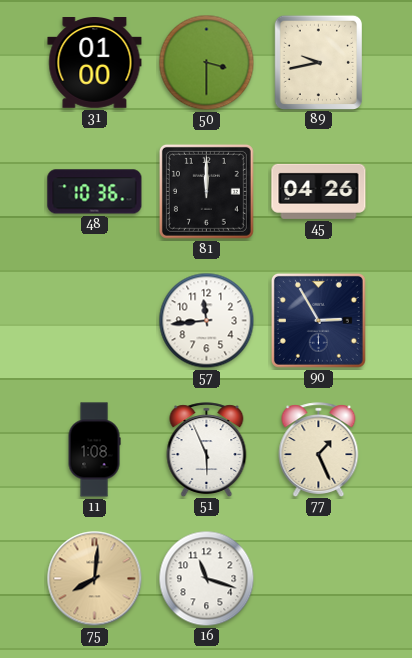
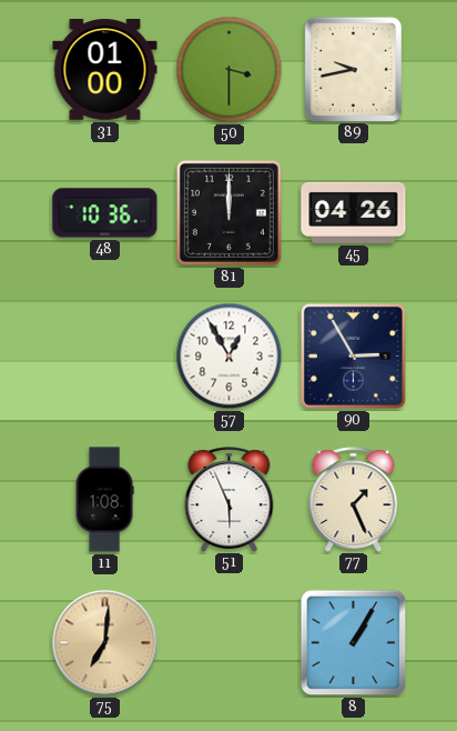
57: 11:44 -> 12:55
75: 8:01 -> 7:01
16: 11:18 -> none
8: none -> 1:05
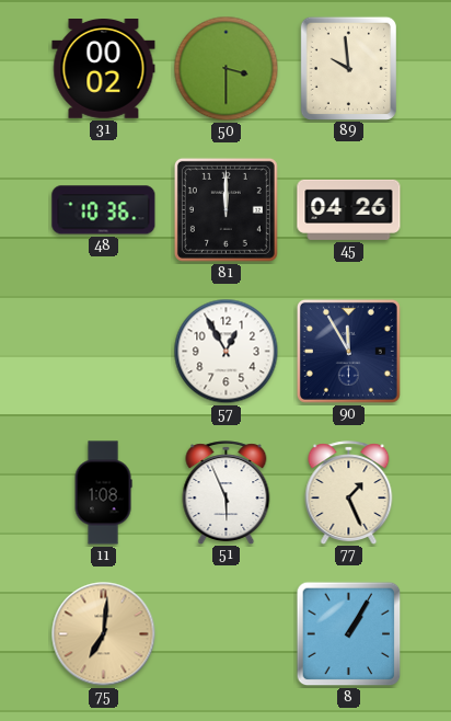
31: 01:00 -> 00:02
89: 9:43 -> 9:59
90: 2:55 -> 11:55
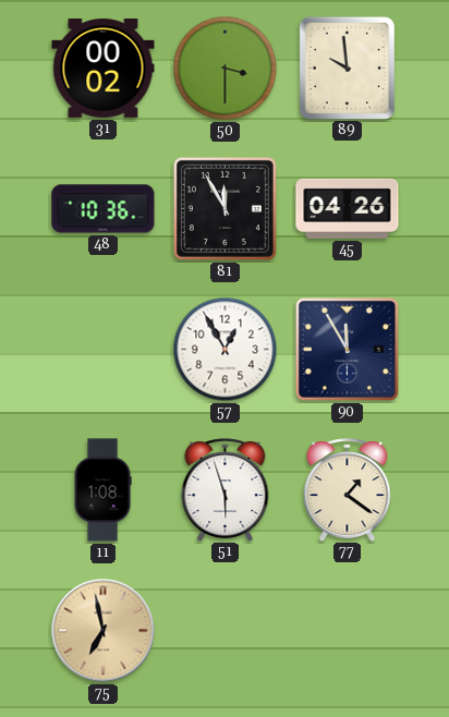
81: 12:00 -> 11:55
51: 5:56 -> 5:57
77: 1:26 -> 1:21
75: 7:01 -> 6:58
8: 1:05 -> none
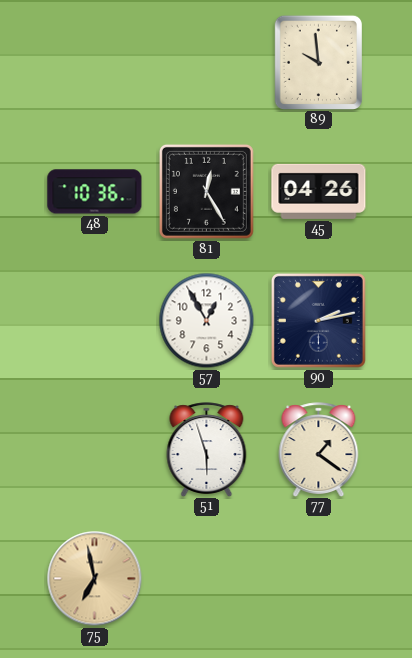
31: 00:02 -> none
50: 3:30 -> none
81: 11:55 -> 12:25
90: 11:55 -> 2:13
11: 1:08 -> none
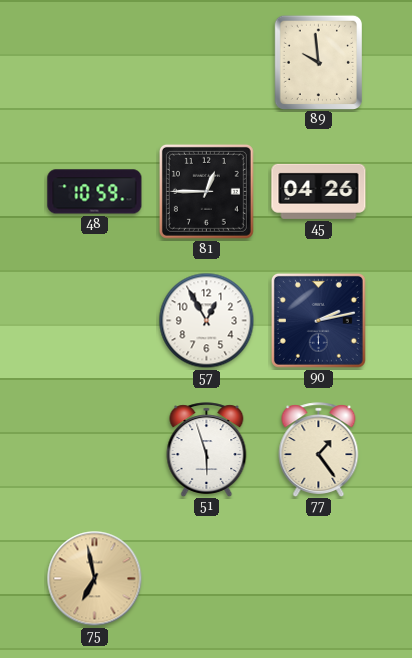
48: 10:36 -> 10:59
81: 12:25 -> 12:45
77: 1:21 -> 1:24
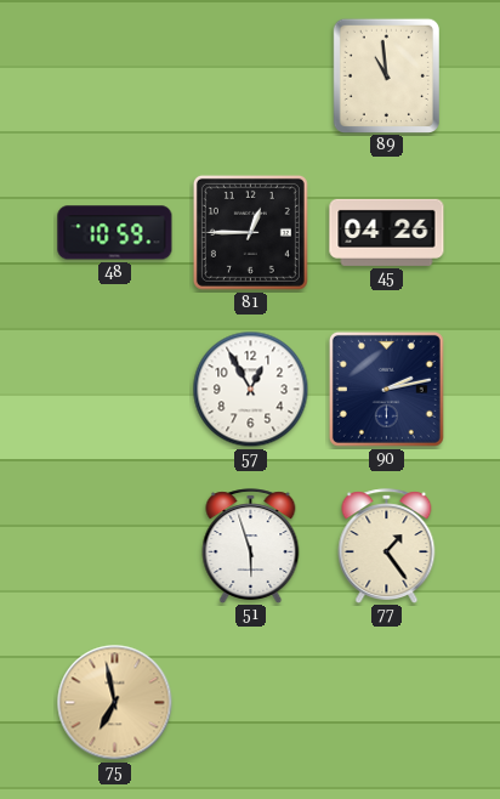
89: 9:59 -> 10:59
